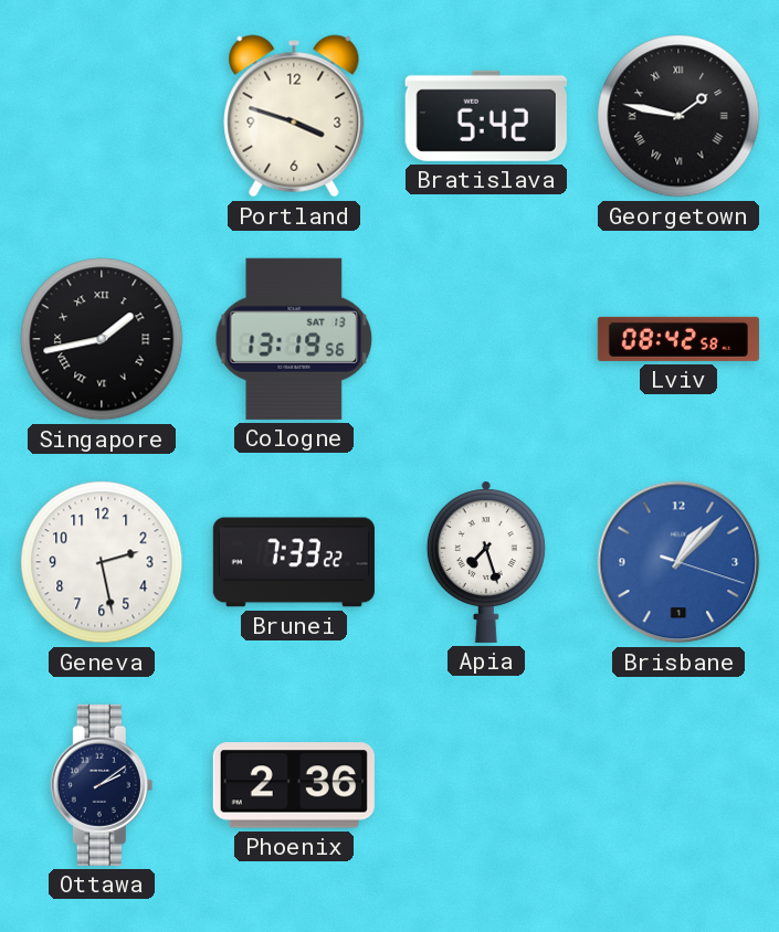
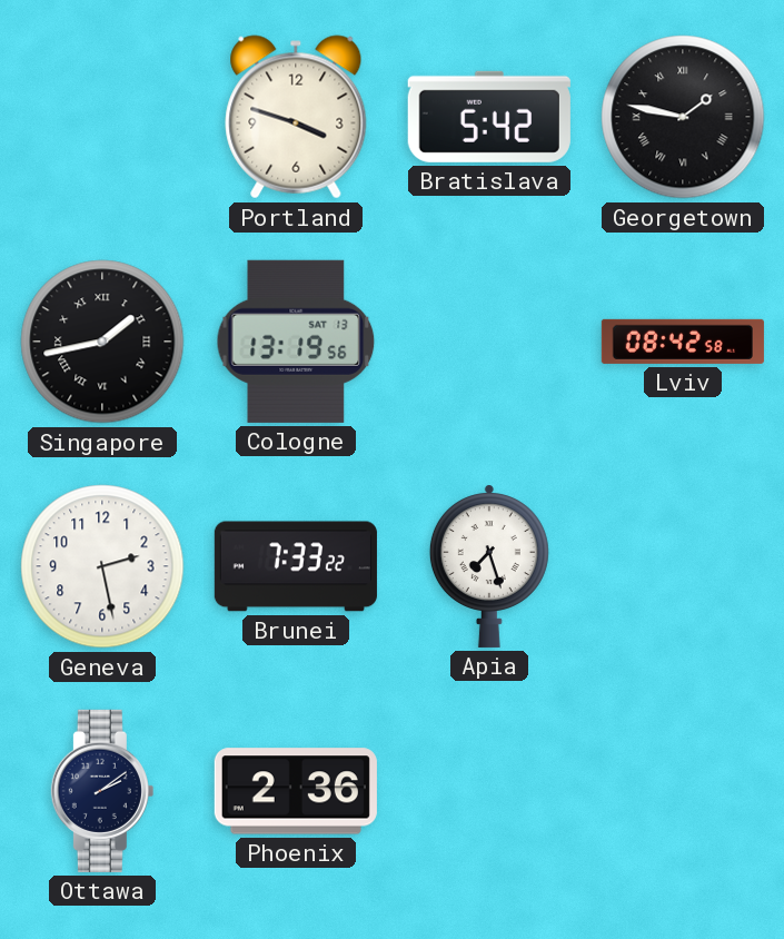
Brisbane: 1:07 -> none
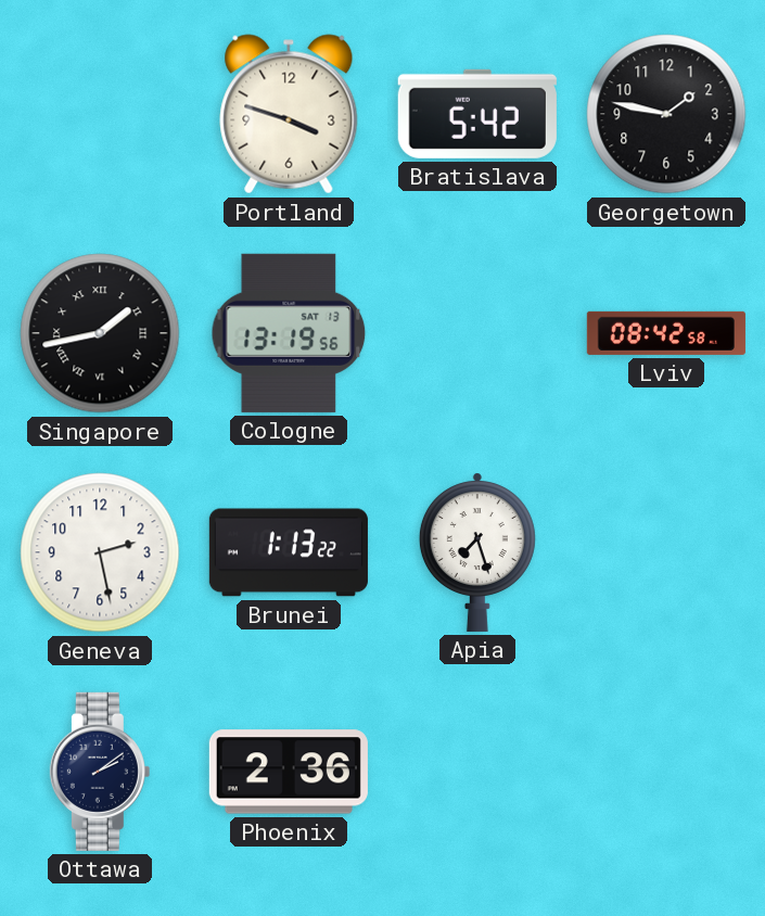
Georgetown numerals: Roman -> Arabic
Brunei: 7:33 -> 1:13
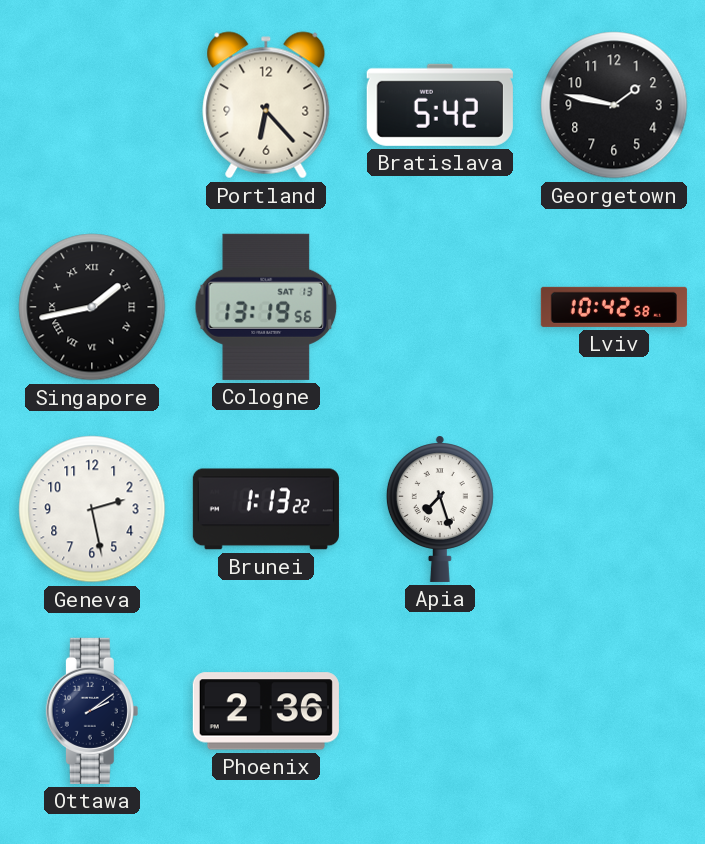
Portland: 3:48 -> 6:23
Lviv: 08:42 -> 10:42
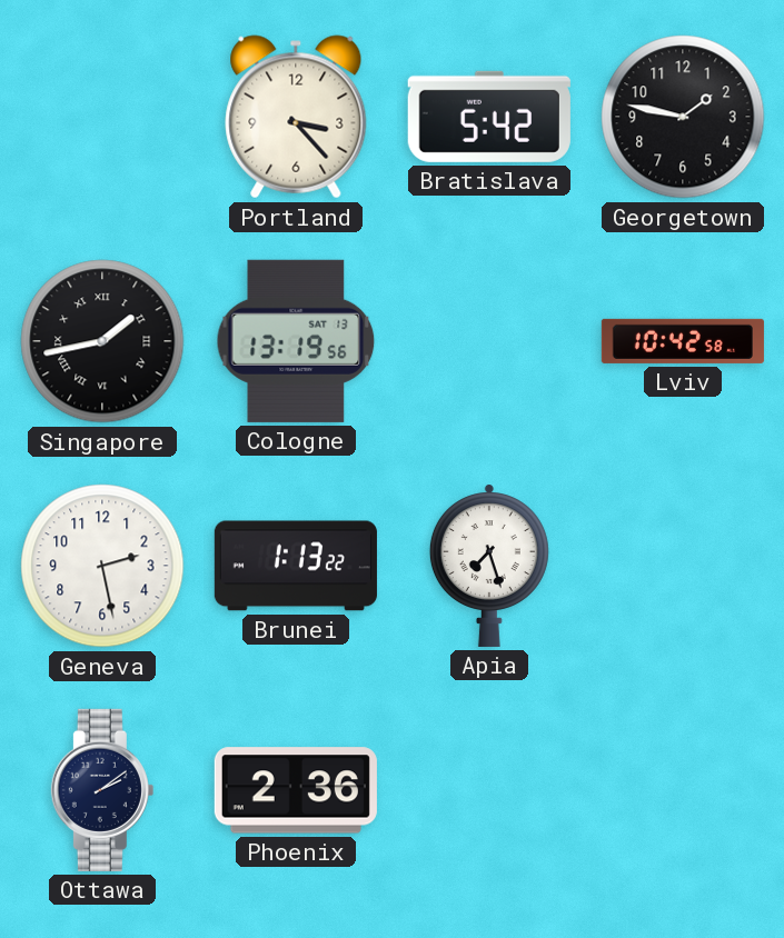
Portland: 6:23 -> 3:23
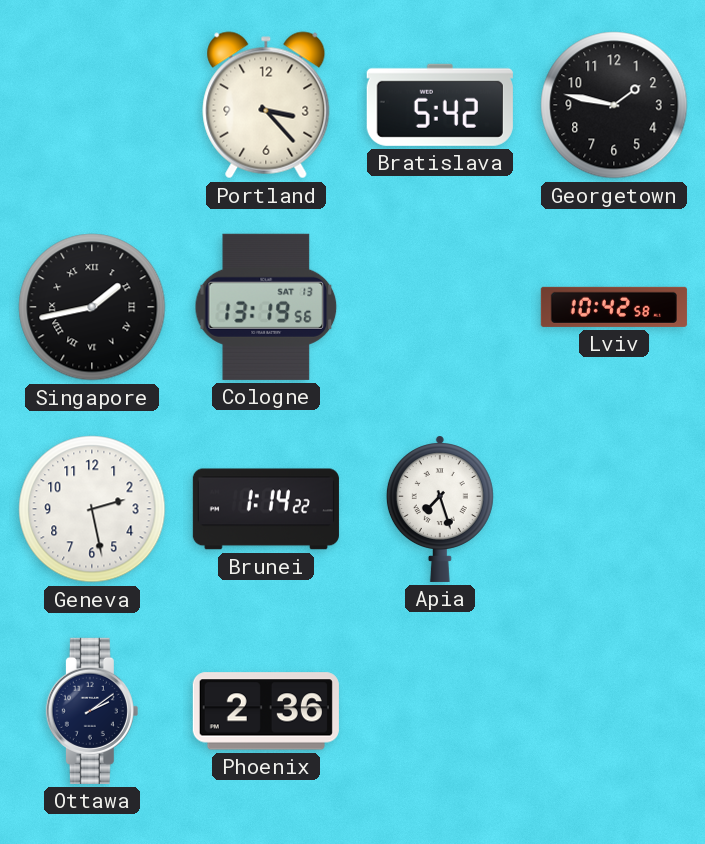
Brunei: 1:13 -> 1:14
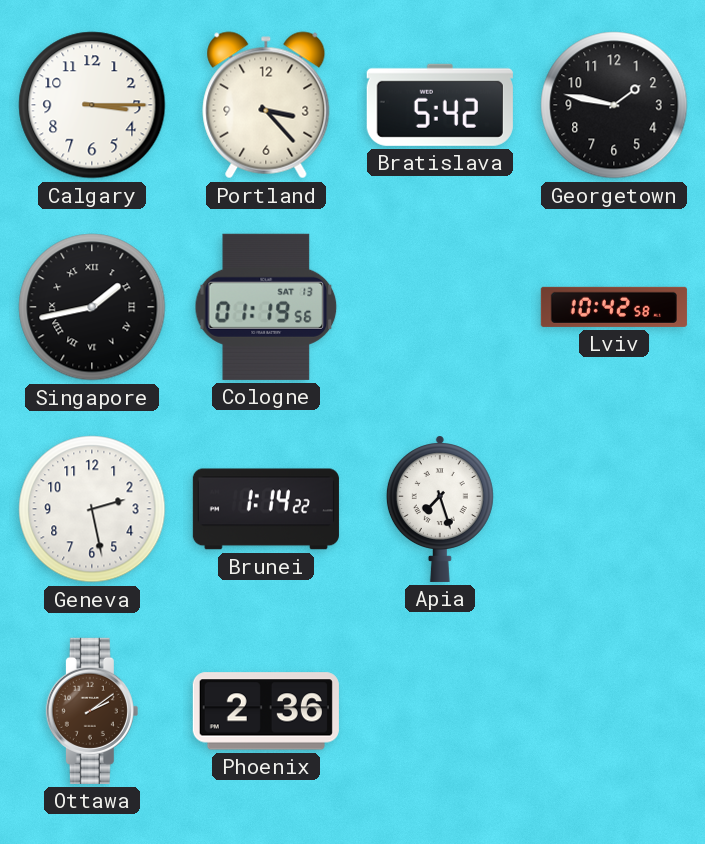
Calgary: none -> 3:15
Cologne: 13:19 -> 01:19
Ottawa dial: navy -> brown
